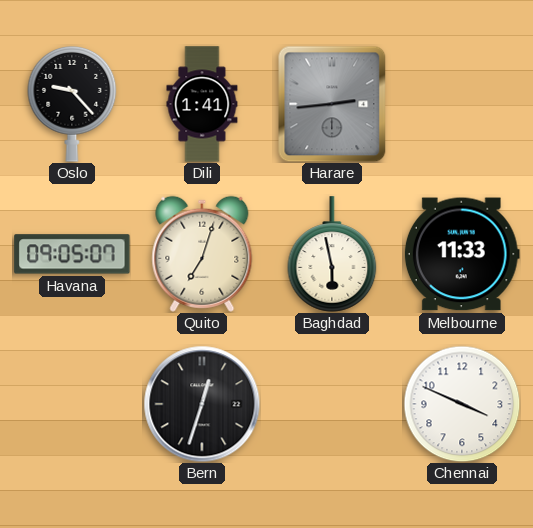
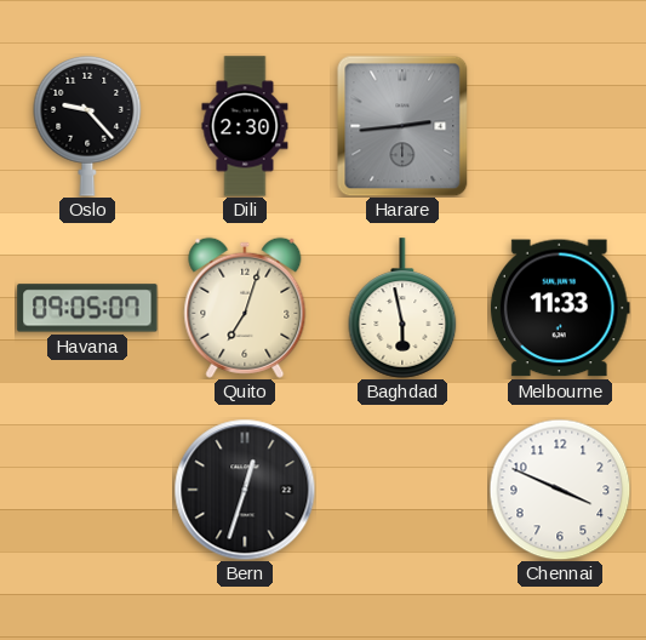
Dili: 1:41 -> 2:30
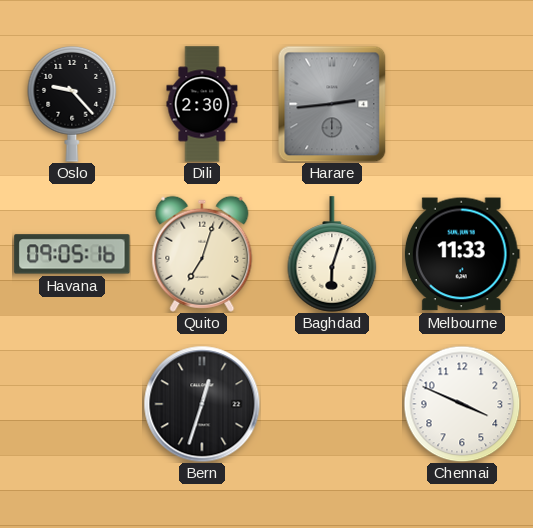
Havana: 09:05:07 -> 09:05:16
Baghdad: 5:58 -> 6:03
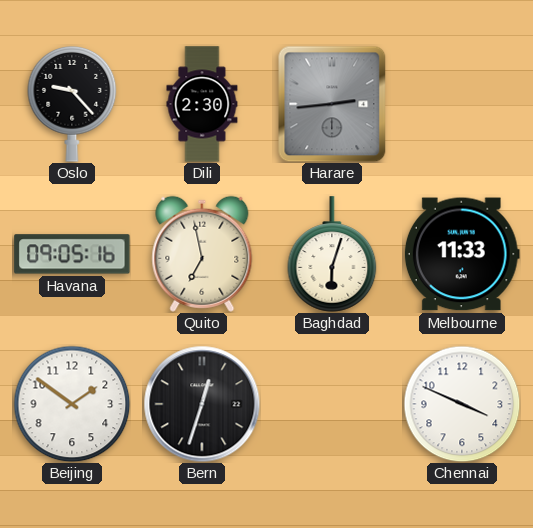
Quito: 7:03 -> 6:58
Beijing: none -> 1:51
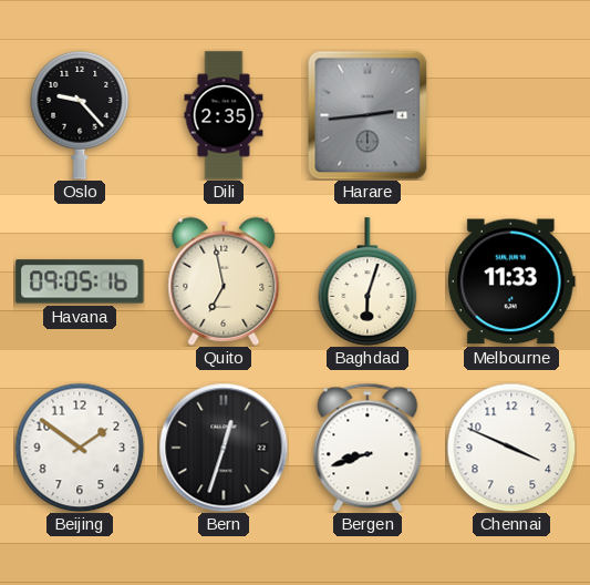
Dili: 2:30 -> 2:35
Bergen: none -> 8:42
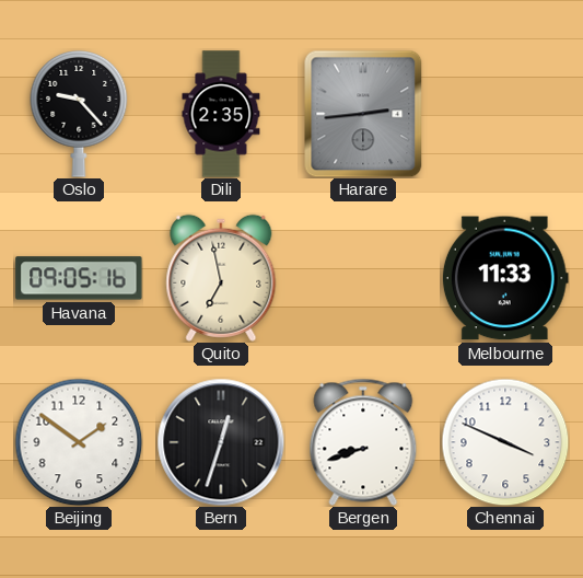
Baghdad: 6:03 -> none
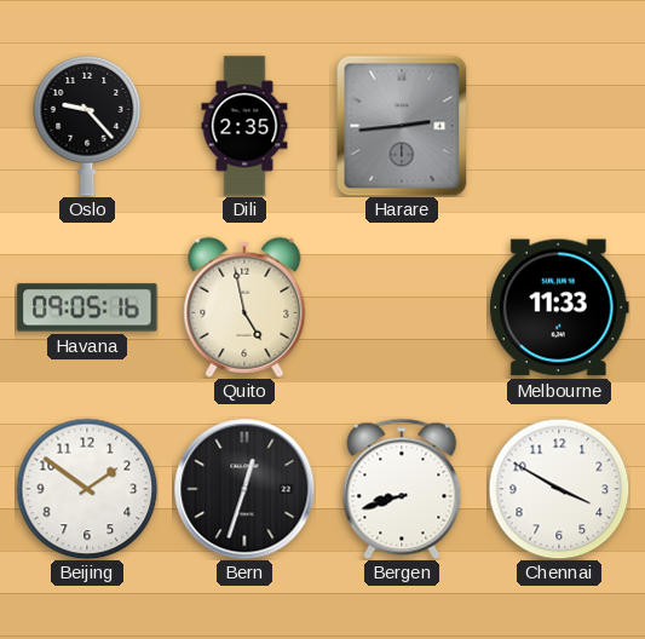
Quito: 6:58 -> 4:58
Chennai: 3:49 -> 3:50
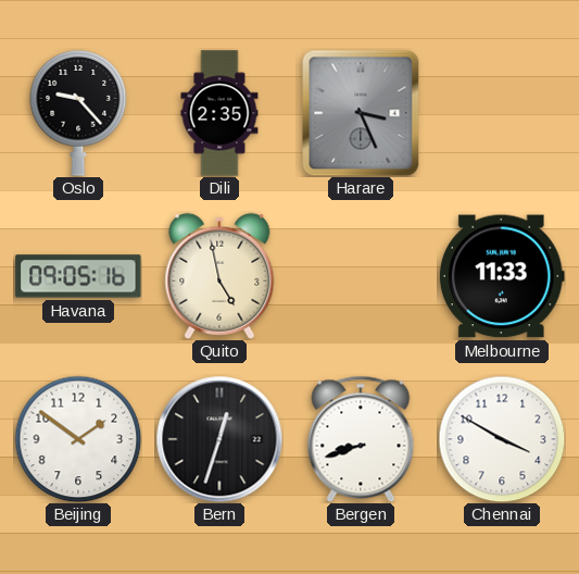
Harare: 2:44 -> 3:26
